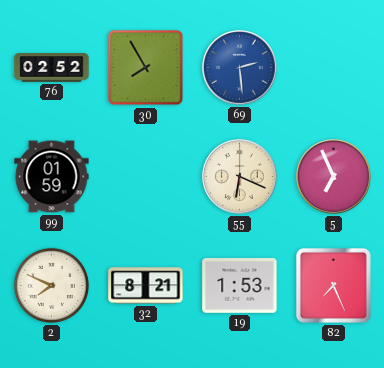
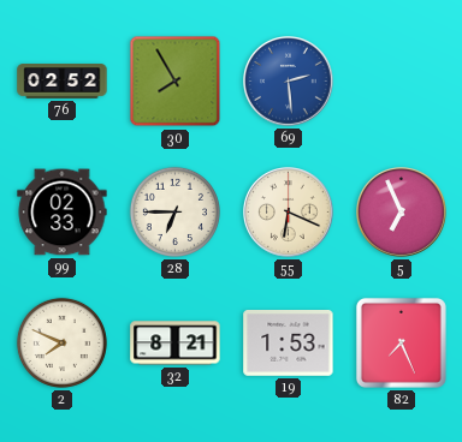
99: 01:59 -> 02:33
28: none -> 6:45
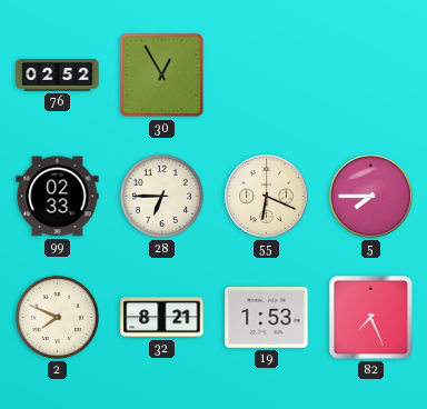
30: 7:55 -> 12:55
69: 2:29 -> none
5: 6:56 -> 7:45
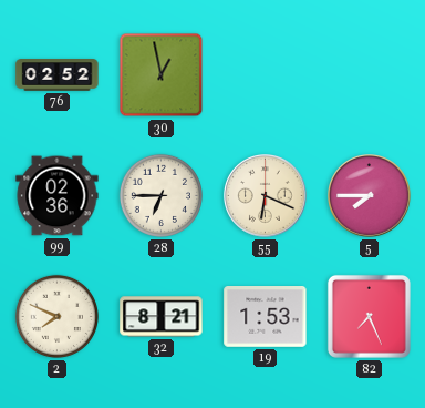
30: 12:55 -> 12:58
99: 02:33 -> 02:36
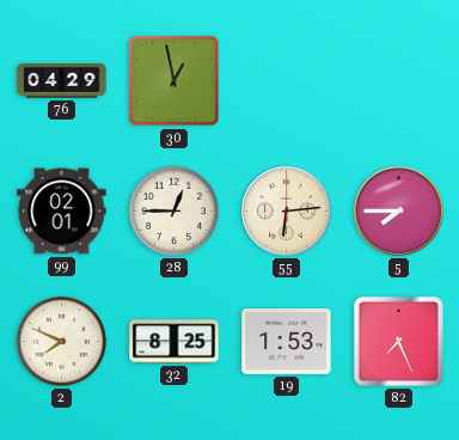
76: 02:52 -> 04:29
99: 02:36 -> 02:01
28: 6:45 -> 12:45
55: 6:19 -> 6:14
32: 8:21 -> 8:25
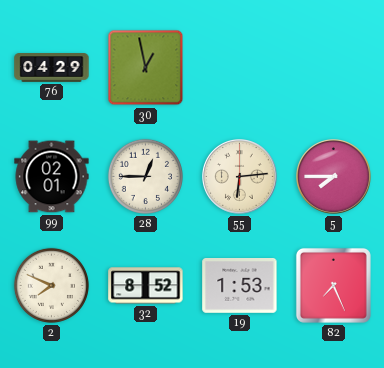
32: 8:25 -> 8:52
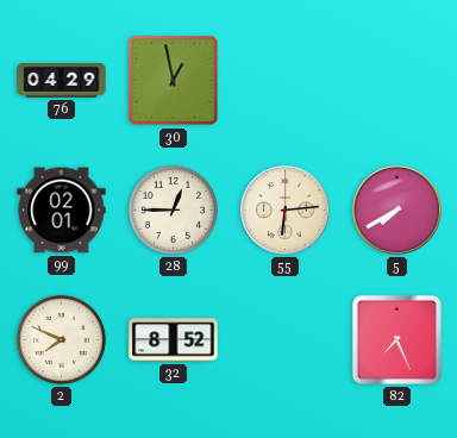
5: 7:45 -> 7:40
19: 1:53 -> none
